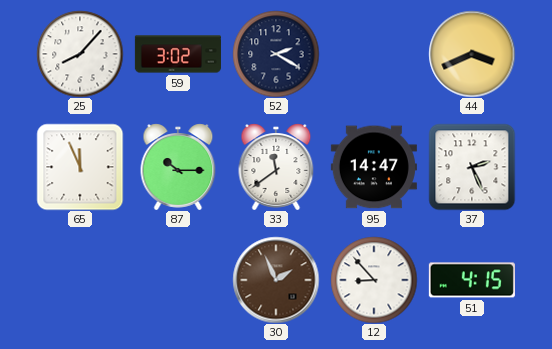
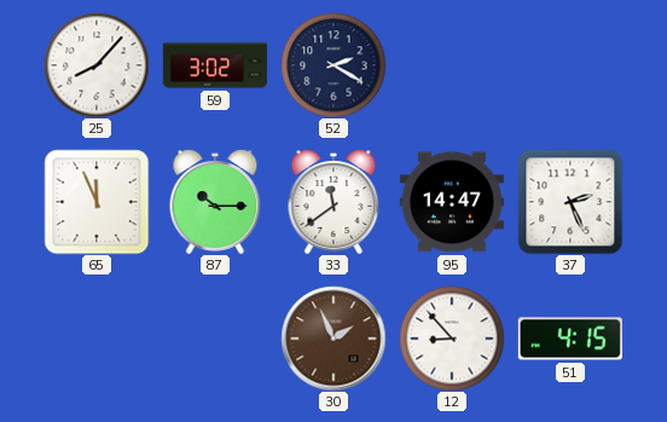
44: 3:41 -> none
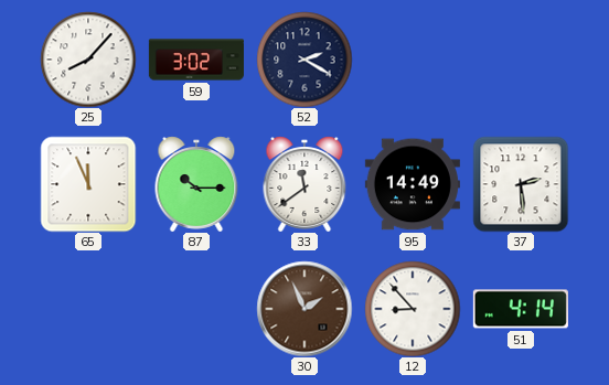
95: 14:47 -> 14:49
37: 2:26 -> 2:29
51: 4:15 -> 4:14
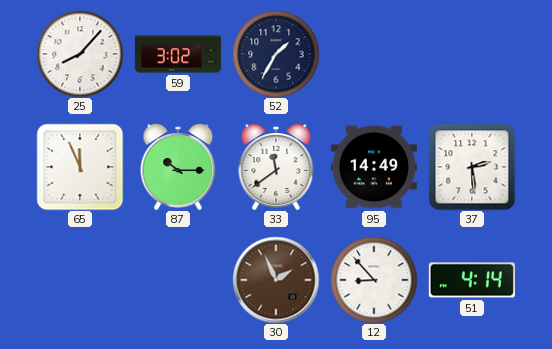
52: 2:20 -> 1:35
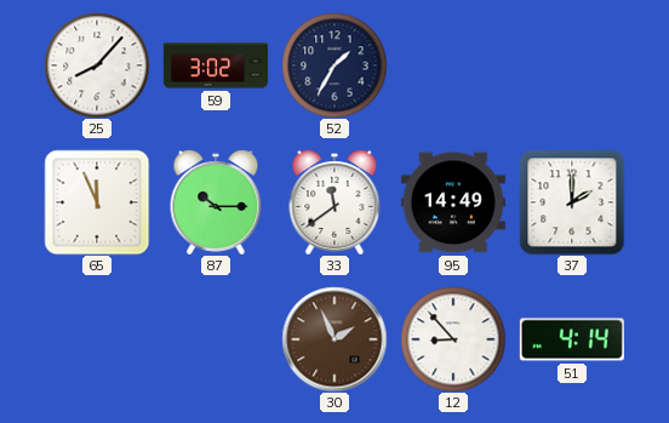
37: 2:29 -> 2:00
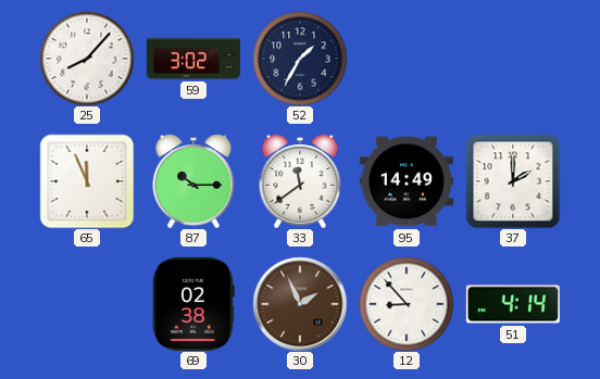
69: none -> 02:38
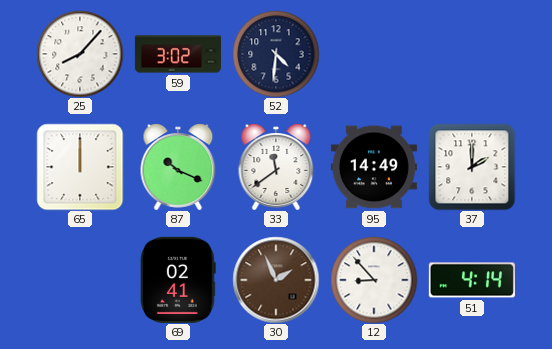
52: 1:35 -> 4:31
65: 11:56 -> 12:00
87: 10:15 -> 10:19
69: 02:38 -> 02:41
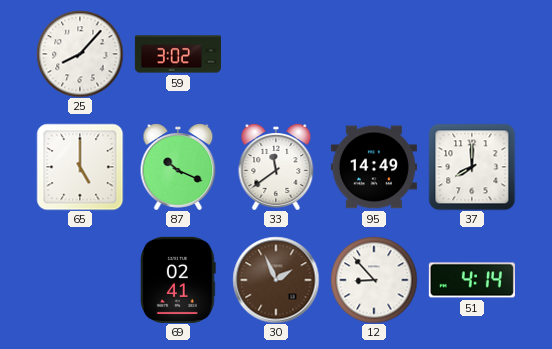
52: 4:31 -> none
65: 12:00 -> 5:00
37: 2:00 -> 8:00
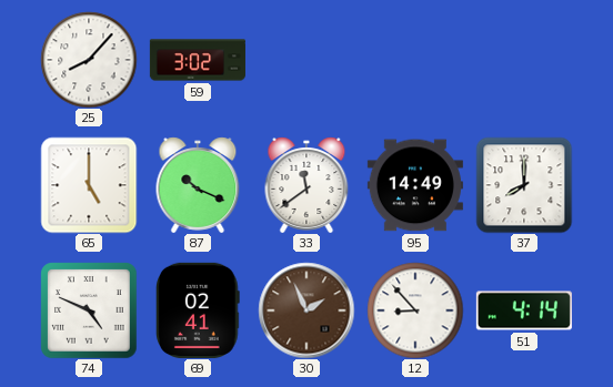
74: none -> 4:49
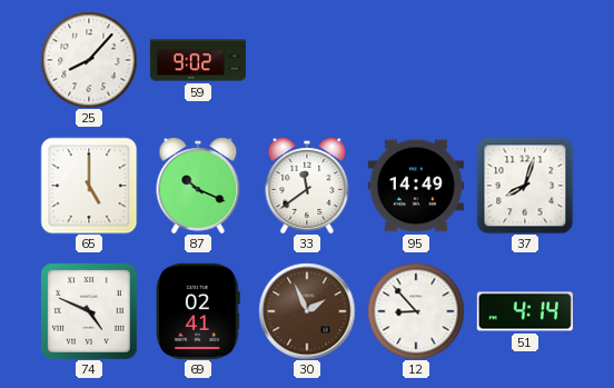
59: 3:02 -> 9:02
37: 8:00 -> 8:03
